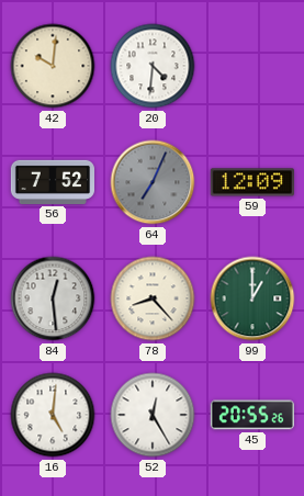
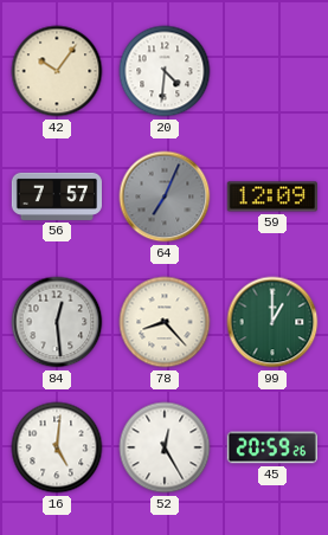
42: 10:01 -> 10:06
56: 7:52 -> 7:57
45: 20:55 -> 20:59
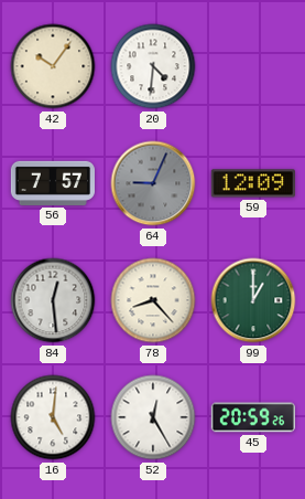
64: 7:04 -> 9:04
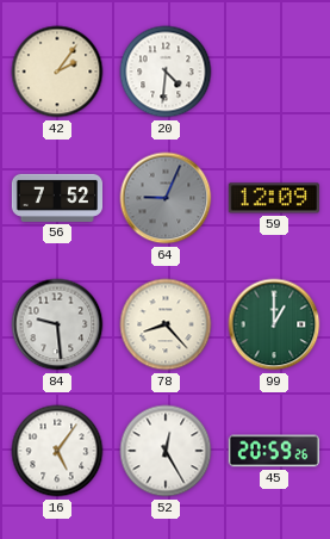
42: 10:06 -> 2:06
56: 7:57 -> 7:52
84: 12:29 -> 9:29
16: 5:01 -> 5:06
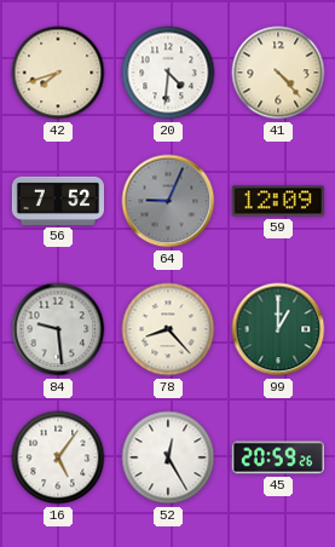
42: 2:06 -> 7:42
41: none -> 4:23
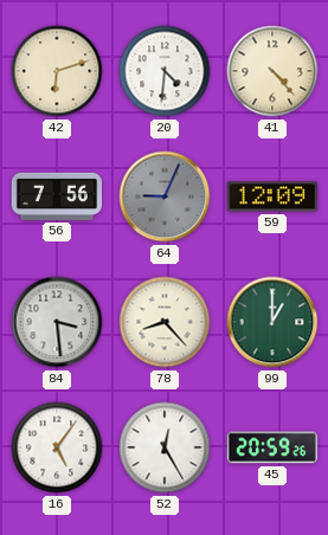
42: 7:42 -> 6:12
56: 7:52 -> 7:56
84: 9:29 -> 3:29
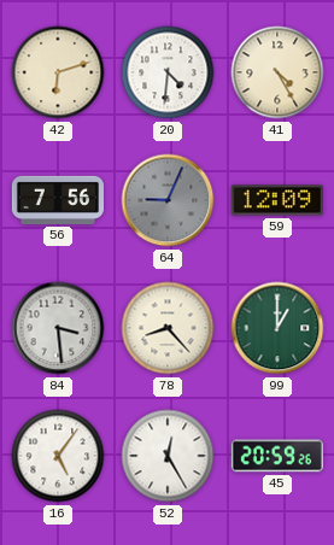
41: 4:23 -> 4:25
